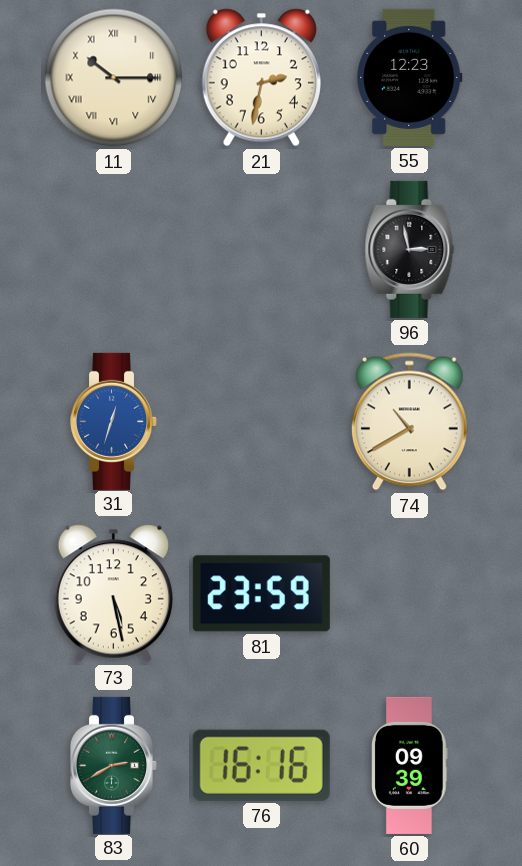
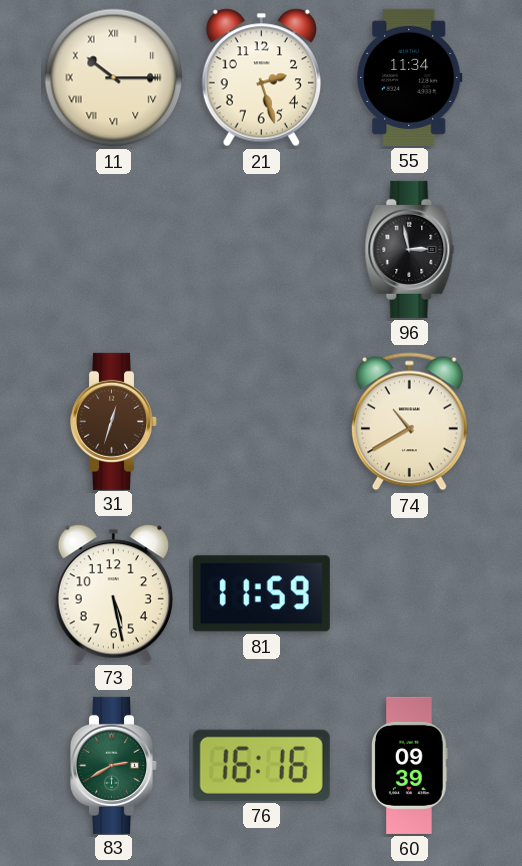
21: 2:32 -> 2:27
55: 12:23 -> 11:34
31 dial: blue -> brown
81: 23:59 -> 11:59
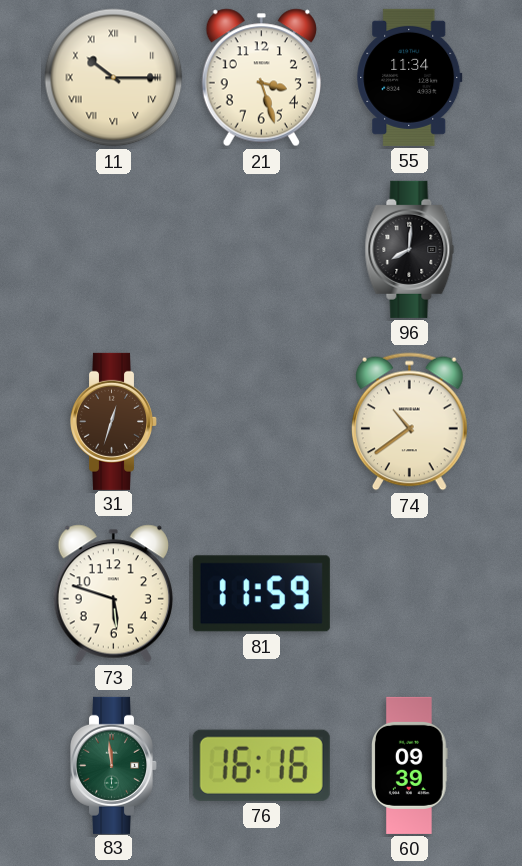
21: 2:27 -> 3:27
96: 2:58 -> 8:01
74: 10:40 -> 10:39
73: 5:28 -> 5:48
83: 2:40 -> 11:59
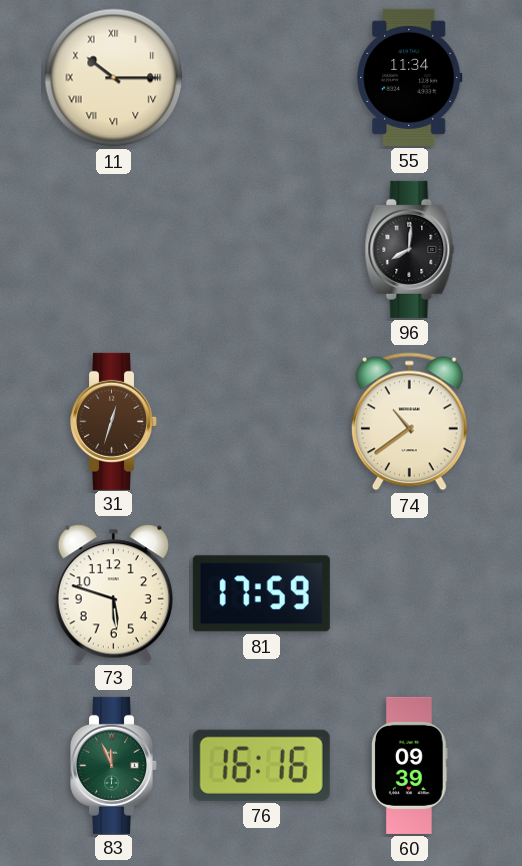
21: 3:27 -> none
81: 11:59 -> 17:59
83: 11:59 -> 11:56
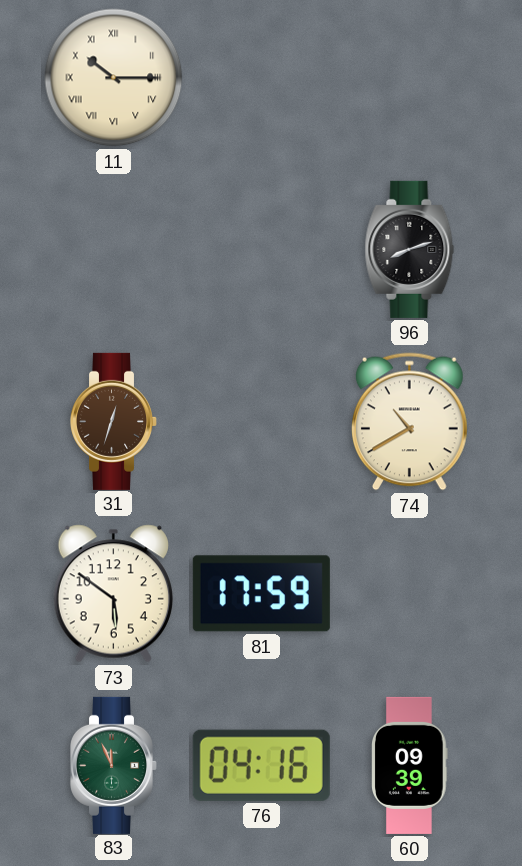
55: 11:34 -> none
96: 8:01 -> 8:12
74: 10:39 -> 10:40
73: 5:48 -> 5:51
76: 16:16 -> 04:16
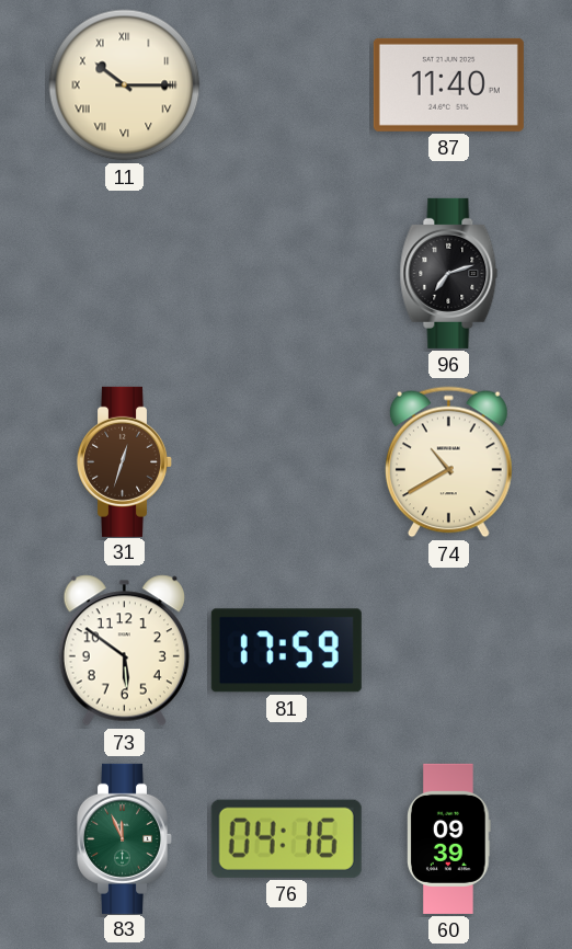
87: none -> 11:40
96: 8:12 -> 7:12
